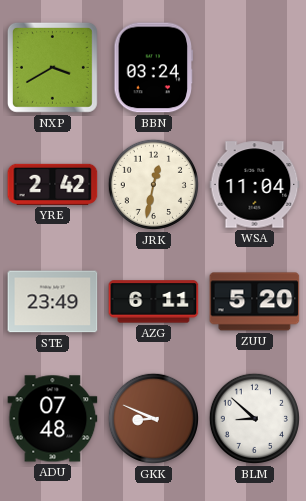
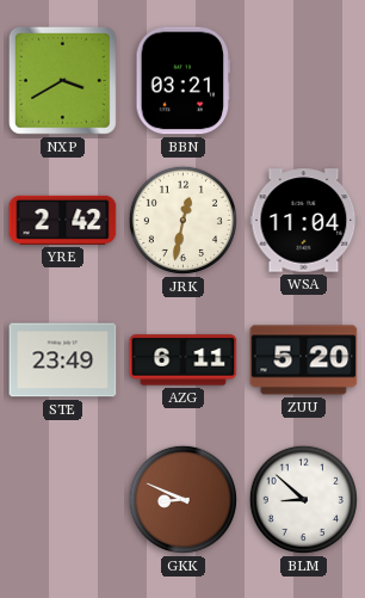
BBN: 03:24 -> 03:21
ADU: 07:48 -> none
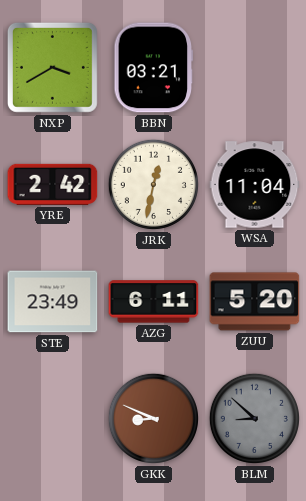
BLM dial: white -> grey
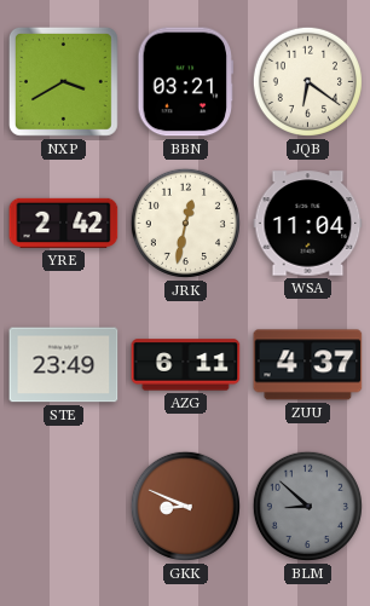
JQB: none -> 6:21
ZUU: 5:20 -> 4:37
